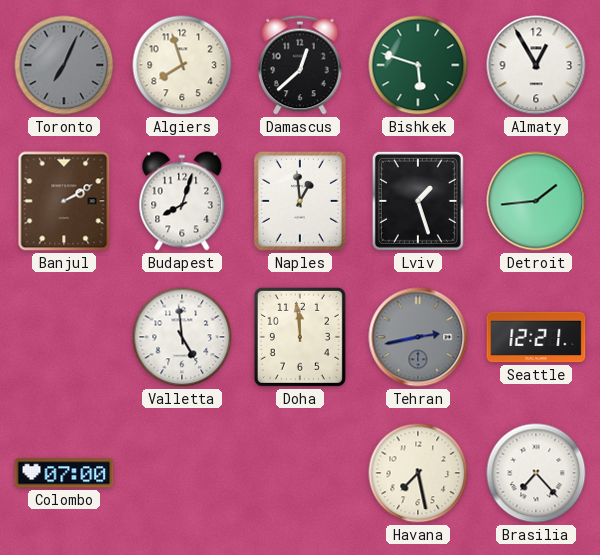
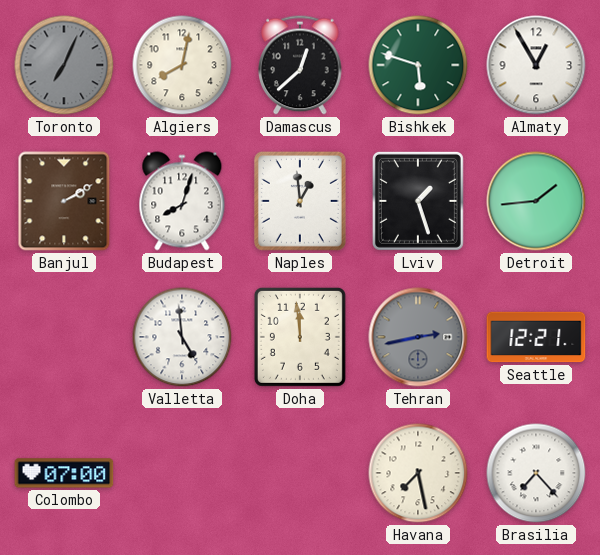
Algiers: 7:57 -> 8:02
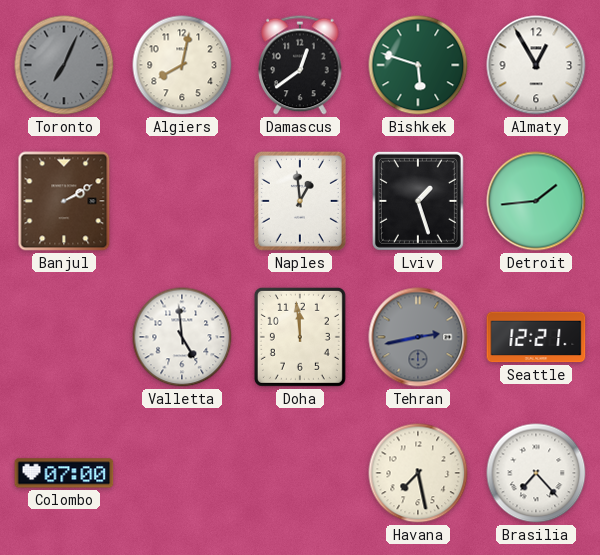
Damascus: 12:38 -> 12:39
Budapest: 8:03 -> none
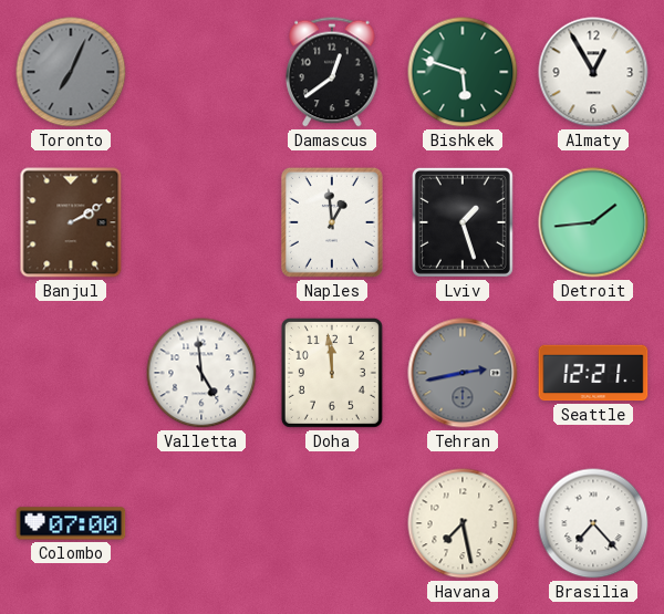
Algiers: 8:02 -> none
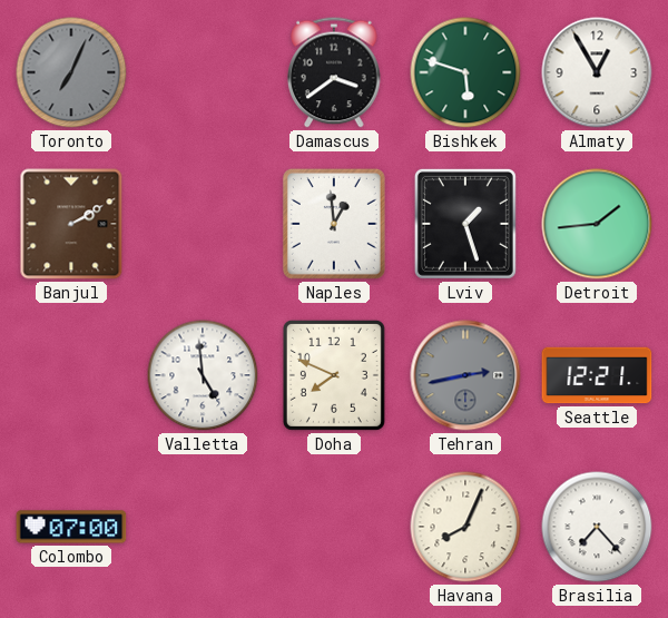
Damascus: 12:39 -> 3:39
Doha: 11:59 -> 7:49
Havana: 7:28 -> 8:04
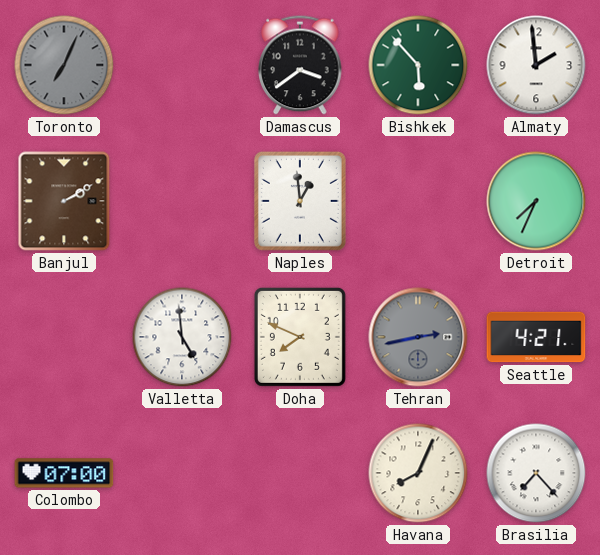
Bishkek: 5:48 -> 5:53
Almaty: 12:55 -> 1:59
Lviv: 1:27 -> none
Detroit: 1:44 -> 7:34
Seattle: 12:21 -> 4:21
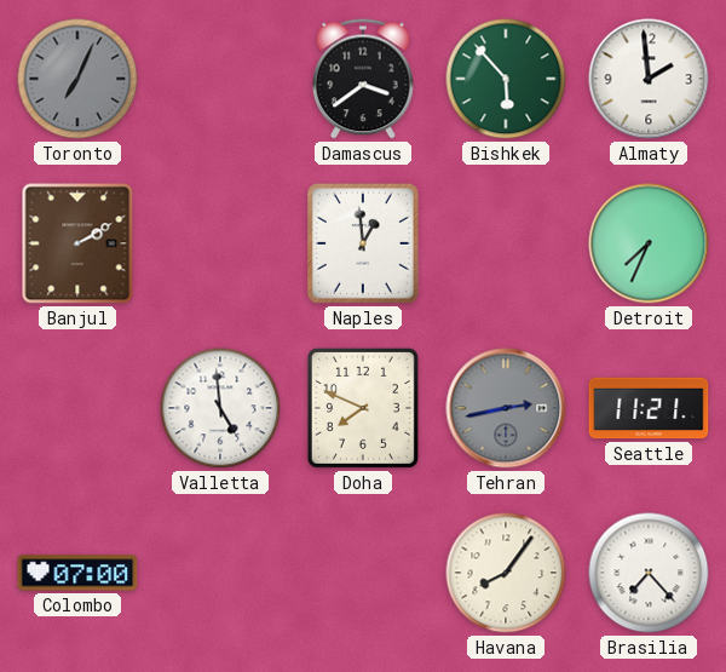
Seattle: 4:21 -> 11:21
Havana: 8:04 -> 8:06
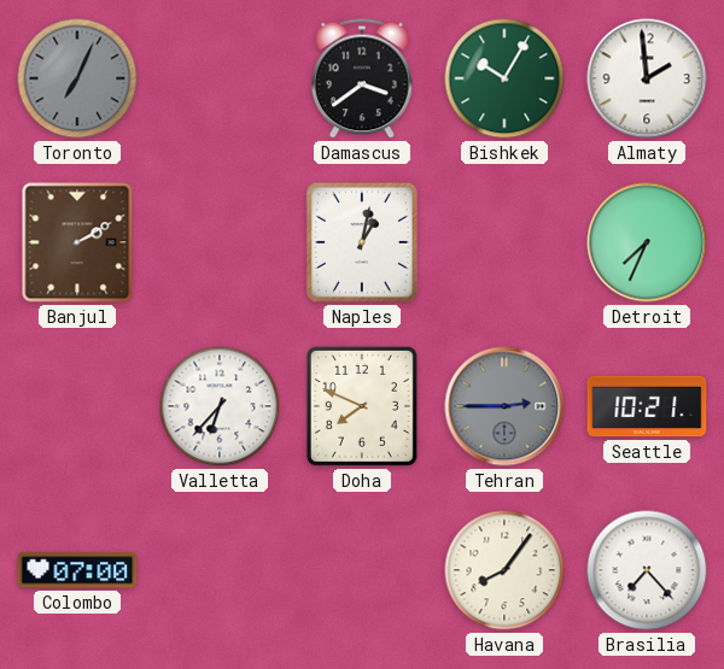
Bishkek: 5:53 -> 10:05
Naples: 12:59 -> 1:02
Valletta: 4:59 -> 6:37
Tehran: 2:43 -> 2:45
Seattle: 11:21 -> 10:21
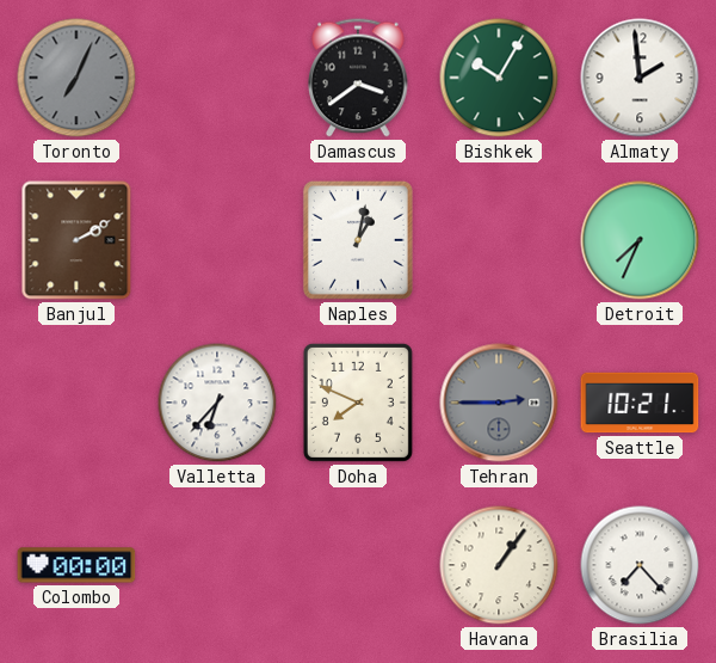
Colombo: 07:00 -> 00:00
Havana: 8:06 -> 1:06
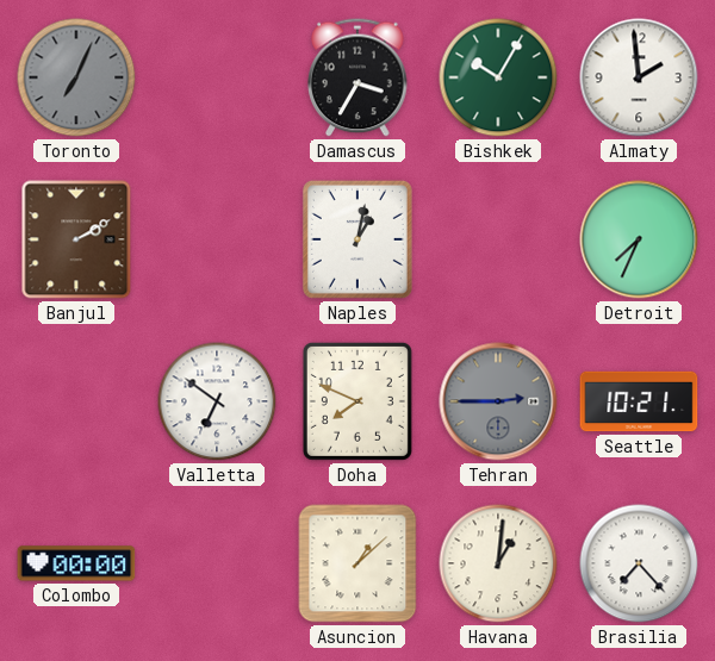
Damascus: 3:39 -> 3:35
Valletta: 6:37 -> 6:51
Asuncion: none -> 1:08
Havana: 1:06 -> 1:01
